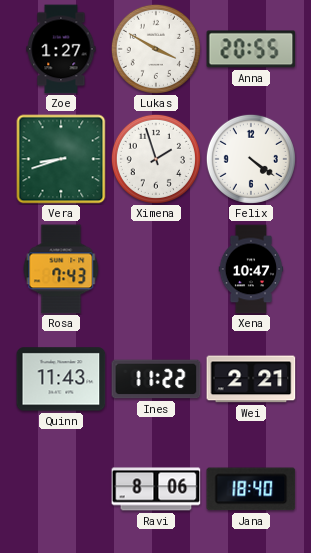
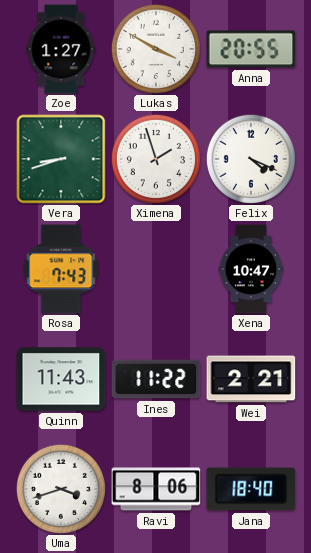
Felix: 4:21 -> 4:19
Uma: none -> 3:42
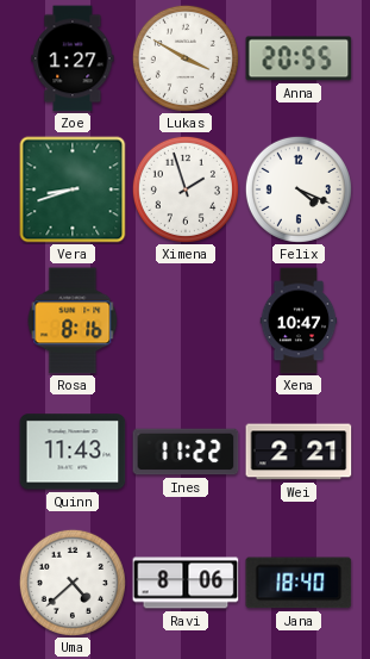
Rosa: 7:43 -> 8:16
Uma: 3:42 -> 4:38
